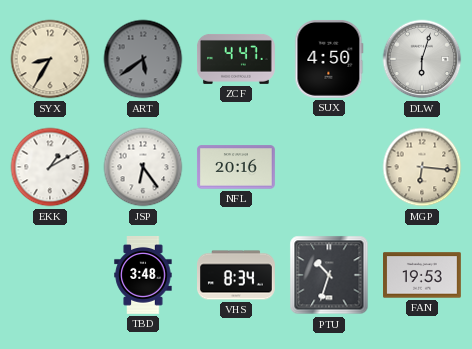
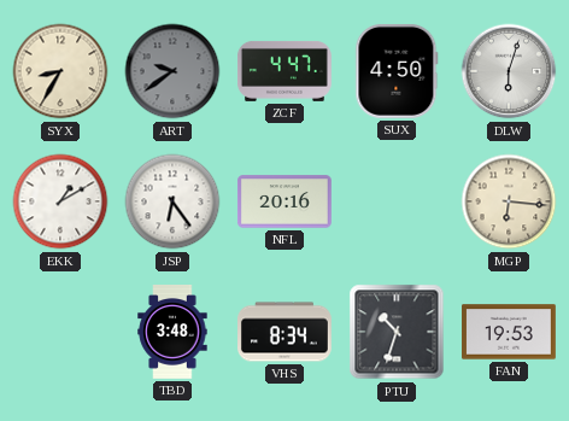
ART: 5:39 -> 9:39
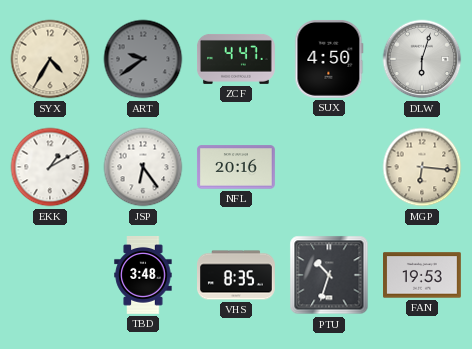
SYX: 8:35 -> 4:35
VHS: 8:34 -> 8:35
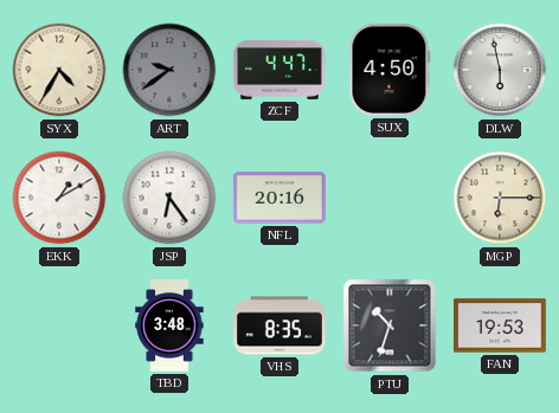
DLW: 6:03 -> 5:58
MGP: 6:16 -> 6:15
